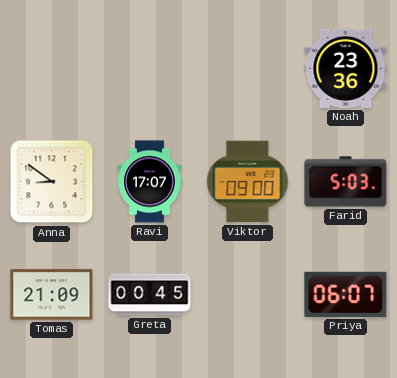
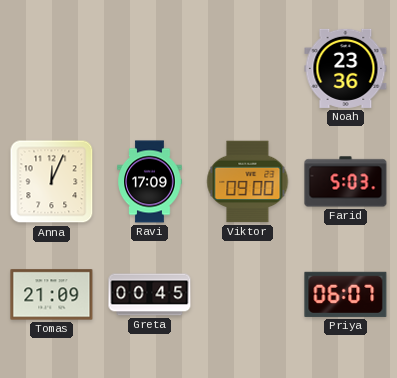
Anna: 8:51 -> 12:04
Ravi: 17:07 -> 17:09
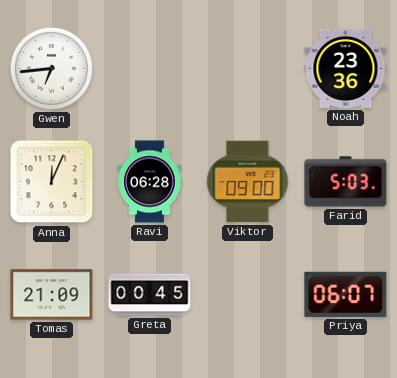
Gwen: none -> 6:44
Ravi: 17:09 -> 06:28
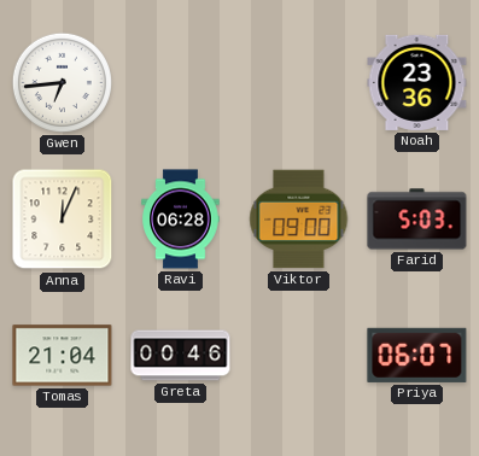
Tomas: 21:09 -> 21:04
Greta: 00:45 -> 00:46
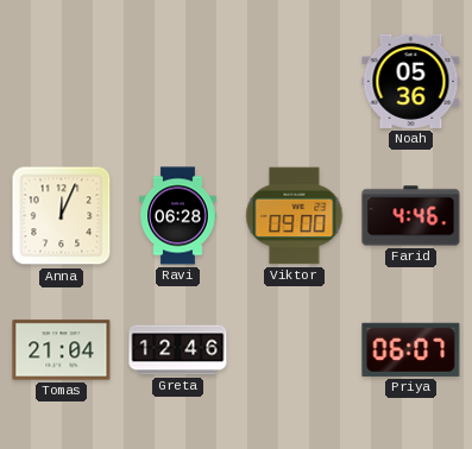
Gwen: 6:44 -> none
Noah: 23:36 -> 05:36
Farid: 5:03 -> 4:46
Greta: 00:46 -> 12:46
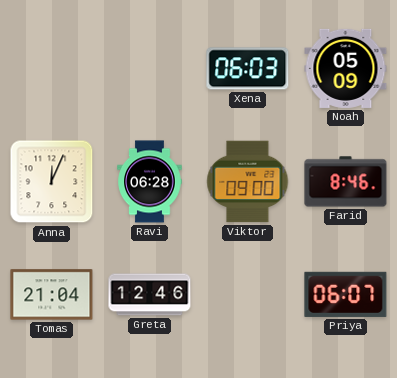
Xena: none -> 06:03
Noah: 05:36 -> 05:09
Farid: 4:46 -> 8:46
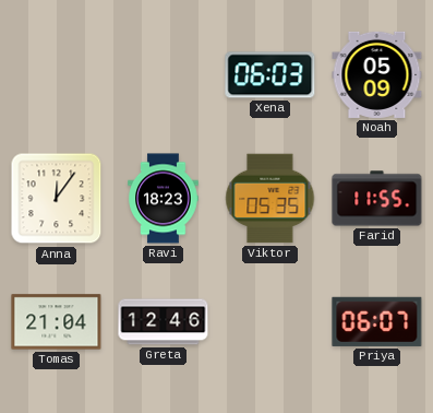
Anna: 12:04 -> 12:06
Ravi: 06:28 -> 18:23
Viktor: 09:00 -> 05:35
Farid: 8:46 -> 11:55
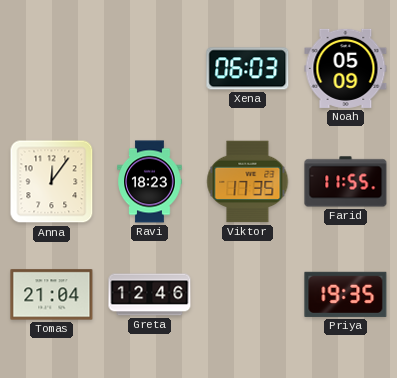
Viktor: 05:35 -> 17:35
Priya: 06:07 -> 19:35
